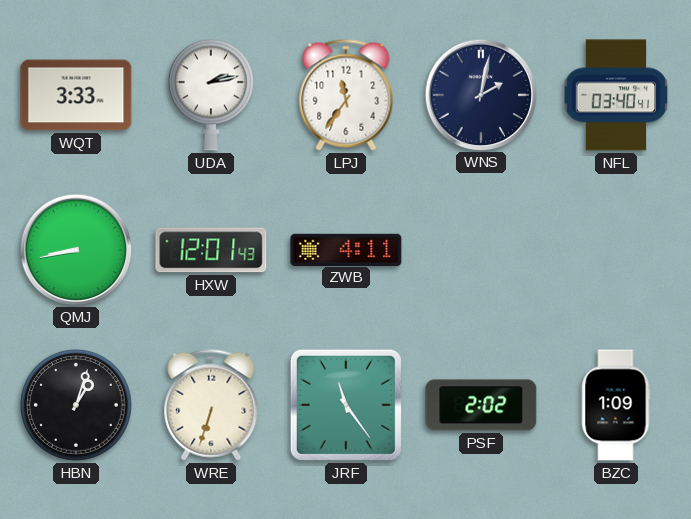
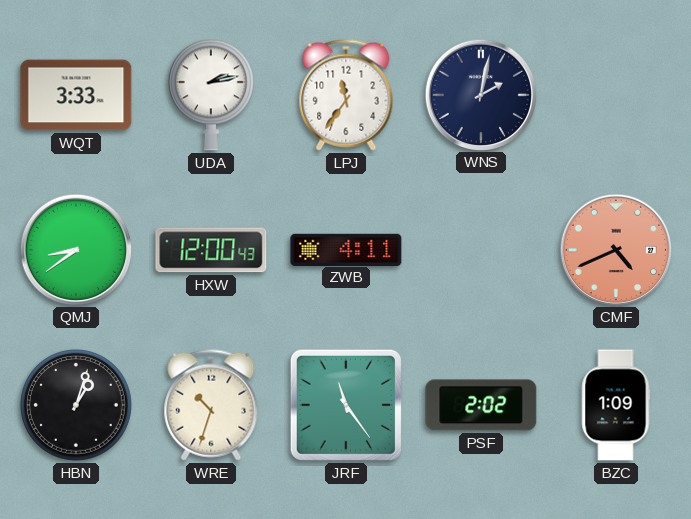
NFL: 03:40 -> none
QMJ: 8:43 -> 8:39
HXW: 12:01 -> 12:00
CMF: none -> 4:41
WRE: 6:33 -> 10:33
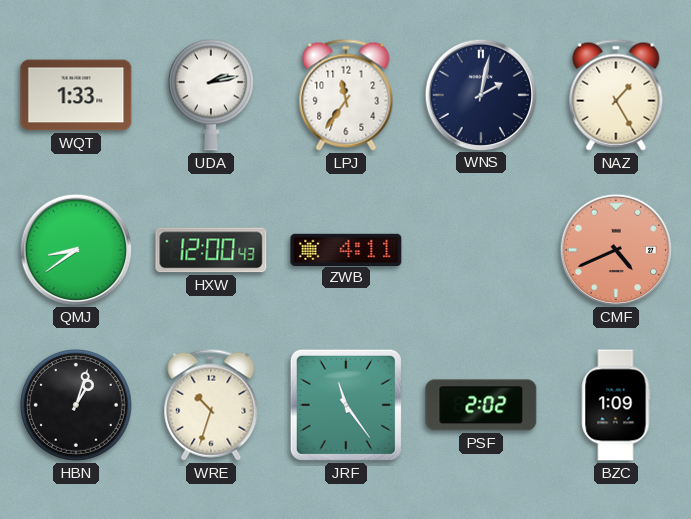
WQT: 3:33 -> 1:33
NAZ: none -> 1:25
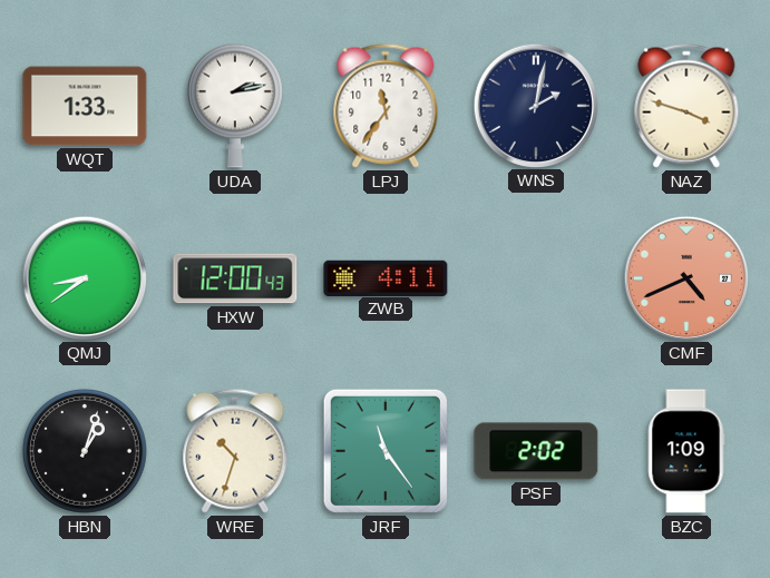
NAZ: 1:25 -> 3:48
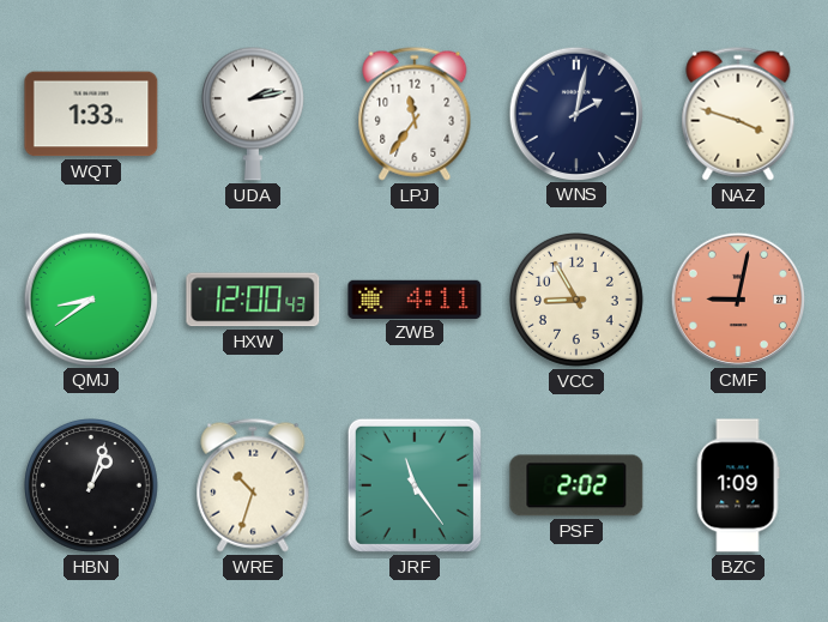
VCC: none -> 8:55
CMF: 4:41 -> 9:02
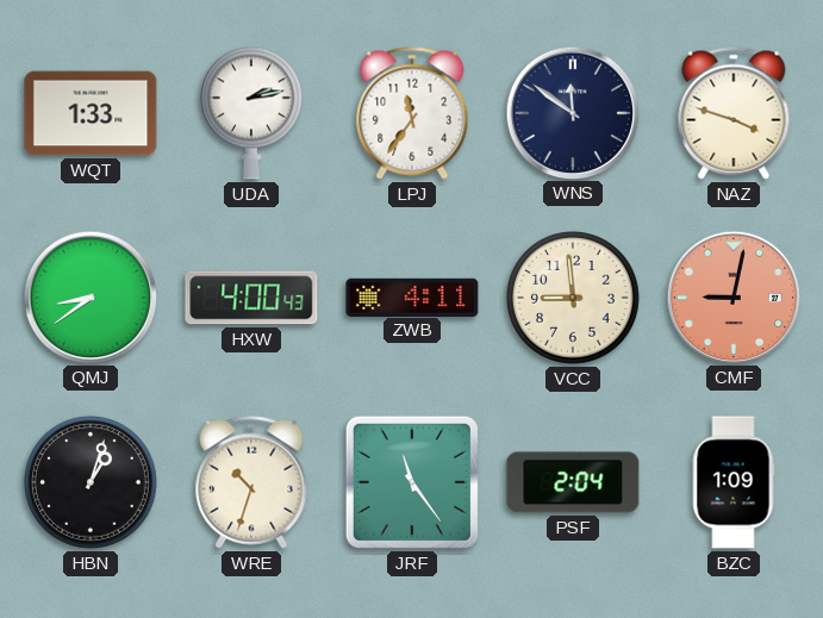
WNS: 2:02 -> 11:51
HXW: 12:00 -> 4:00
VCC: 8:55 -> 8:59
PSF: 2:02 -> 2:04
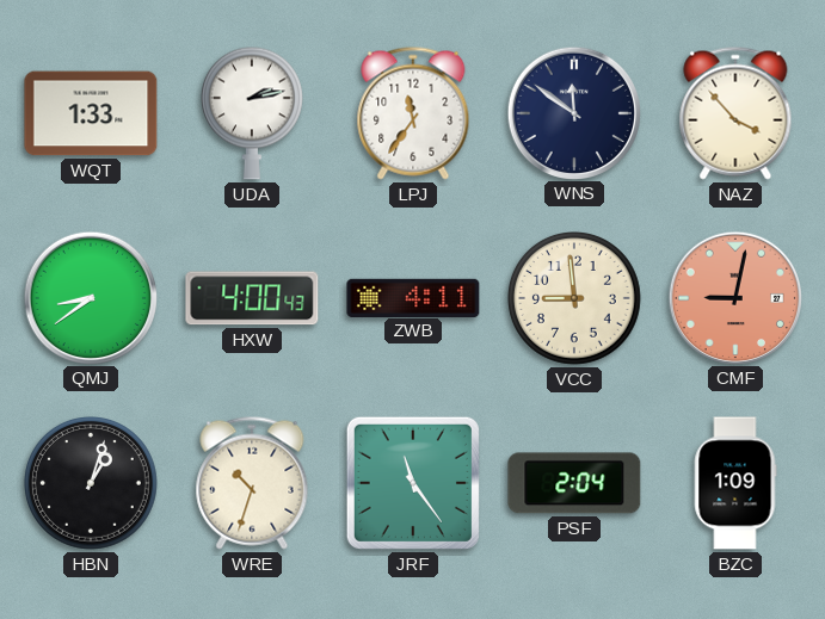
NAZ: 3:48 -> 3:53
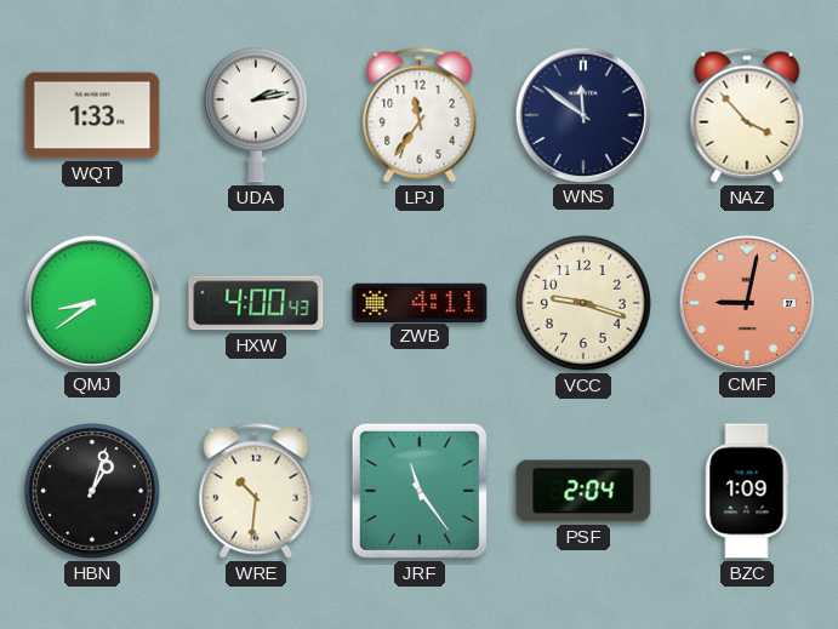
VCC: 8:59 -> 9:18
WRE: 10:33 -> 10:31
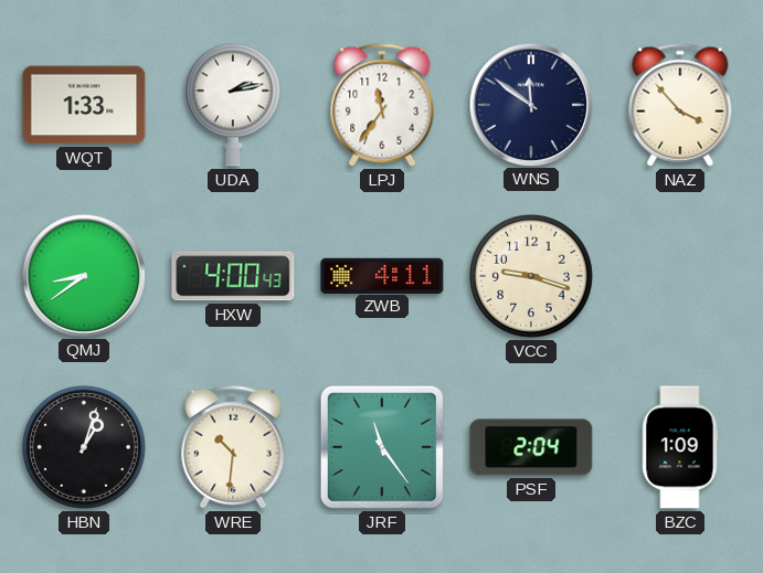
CMF: 9:02 -> none
